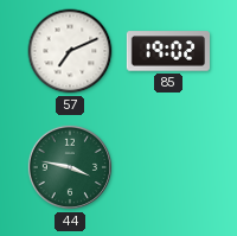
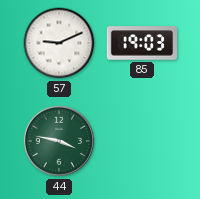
57: 7:11 -> 9:11
85: 19:02 -> 19:03
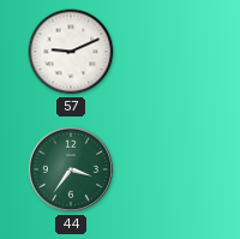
85: 19:03 -> none
44: 3:47 -> 3:36
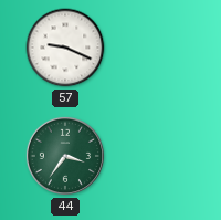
57: 9:11 -> 9:19
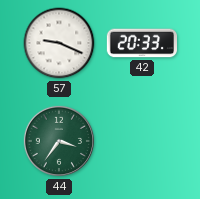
42: none -> 20:33
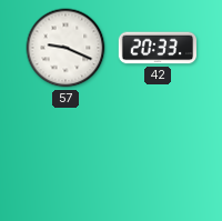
44: 3:36 -> none
